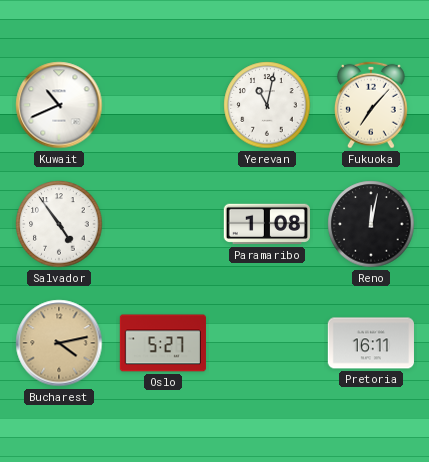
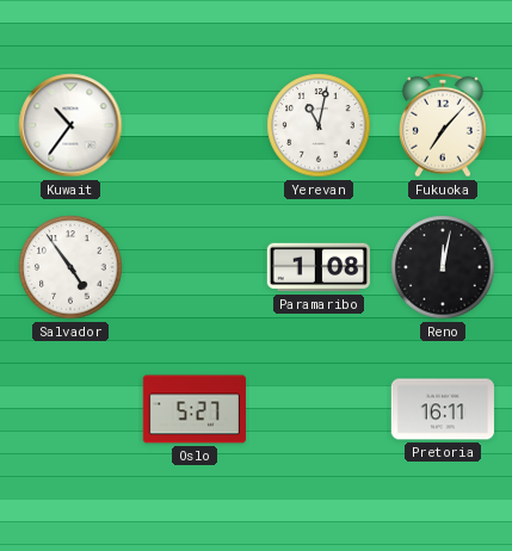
Kuwait: 10:41 -> 10:36
Bucharest: 4:13 -> none
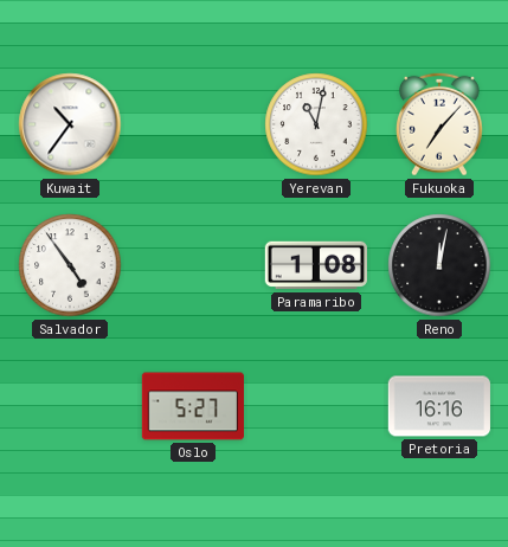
Pretoria: 16:11 -> 16:16
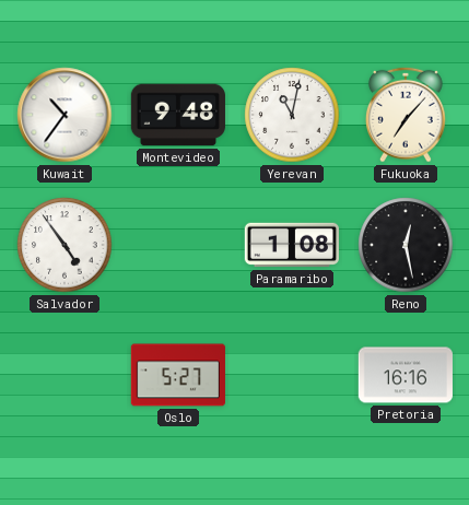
Montevideo: none -> 9:48
Reno: 12:02 -> 12:28
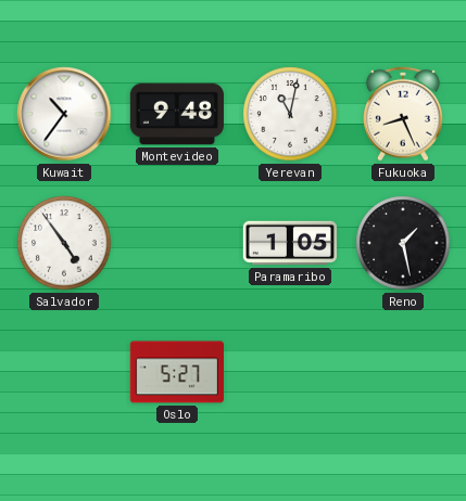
Fukuoka: 7:07 -> 8:26
Paramaribo: 1:08 -> 1:05
Reno: 12:28 -> 1:28
Pretoria: 16:16 -> none
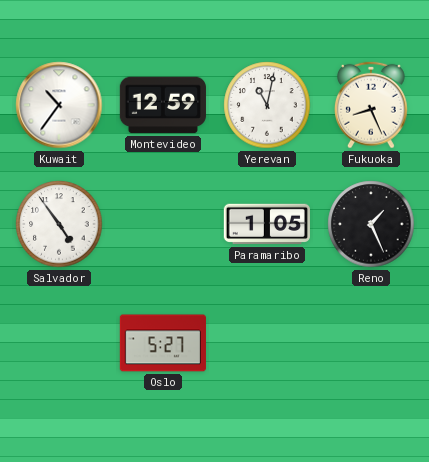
Montevideo: 9:48 -> 12:59
Reno: 1:28 -> 1:26
